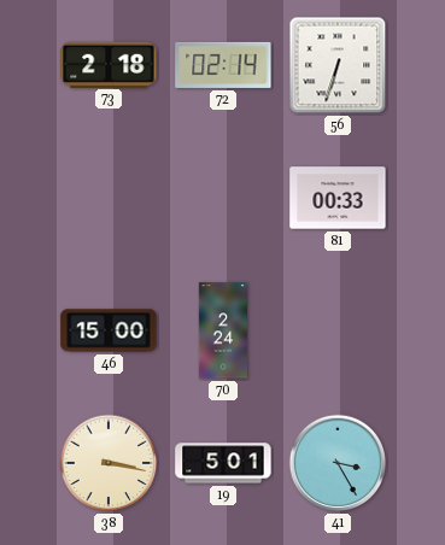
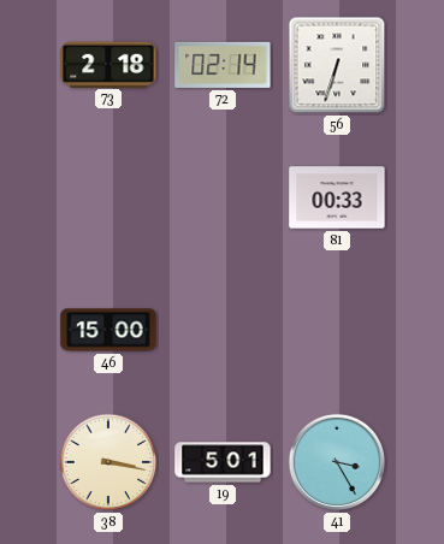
70: 2:24 -> none
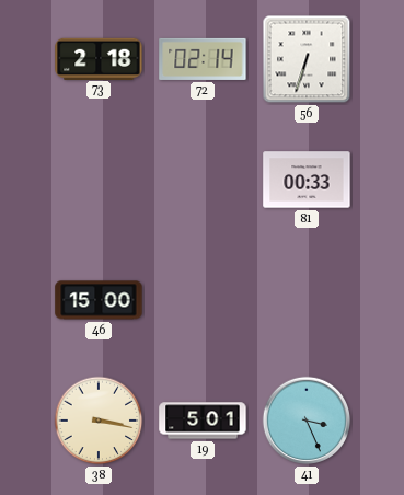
41: 3:25 -> 3:26
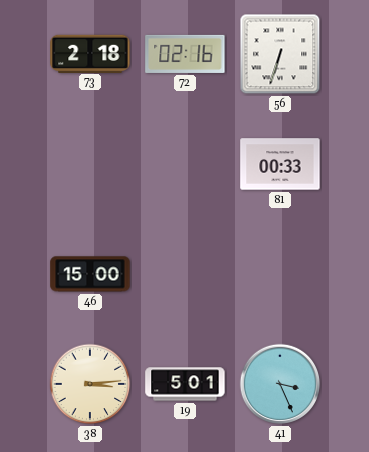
72: 02:14 -> 02:16
38: 3:17 -> 3:14
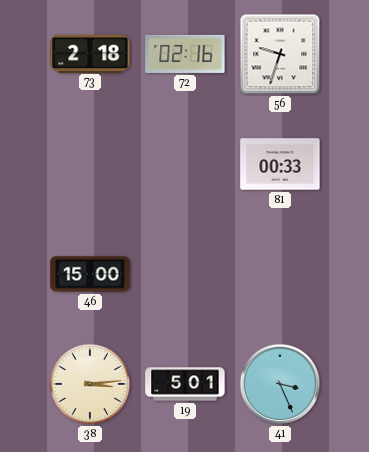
56: 6:33 -> 9:33
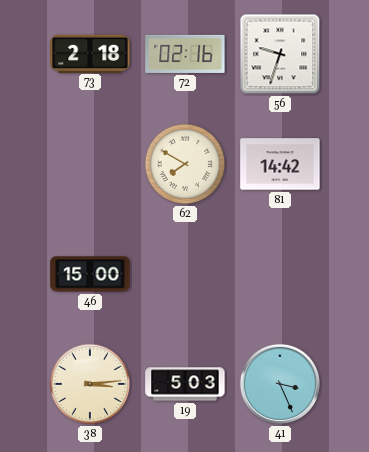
62: none -> 7:50
81: 00:33 -> 14:42
19: 5:01 -> 5:03
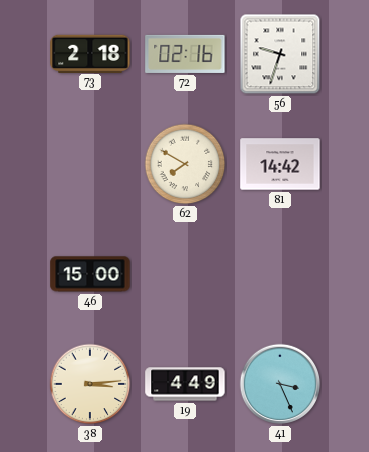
19: 5:03 -> 4:49
